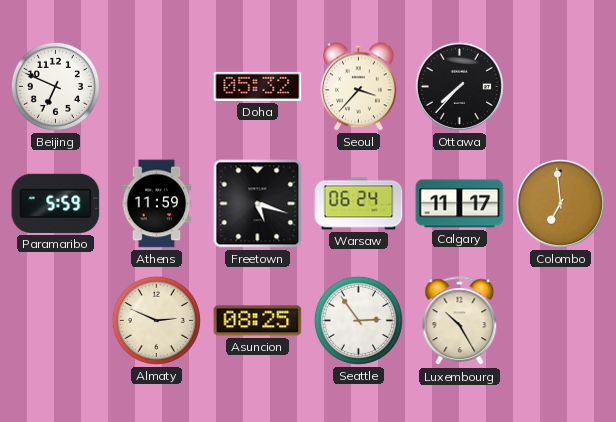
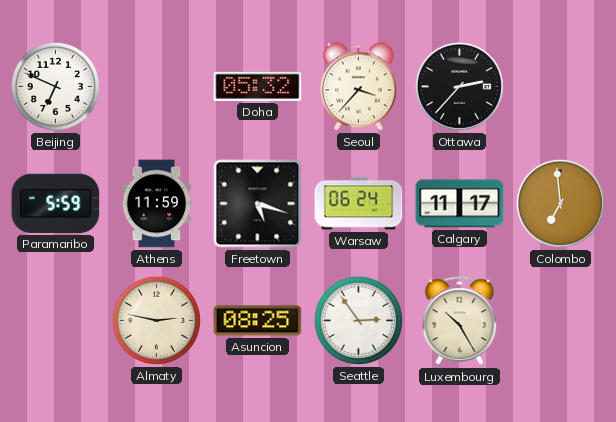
Ottawa: 7:37 -> 2:37
Almaty: 2:49 -> 2:47
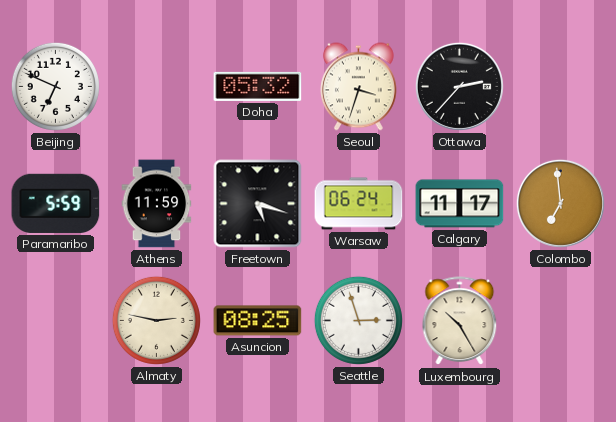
Seoul: 3:37 -> 3:33
Seattle: 2:54 -> 2:57
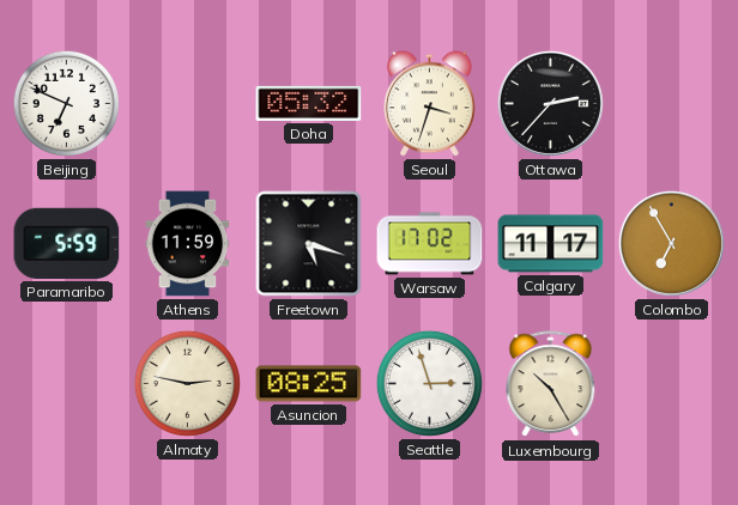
Warsaw: 06:24 -> 17:02
Colombo: 6:59 -> 6:55
